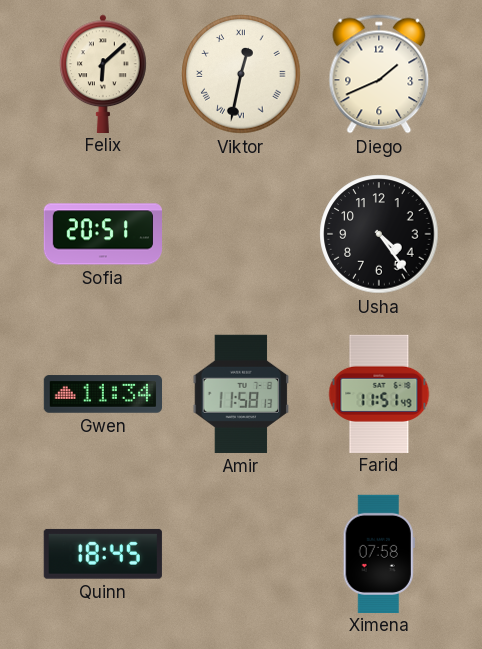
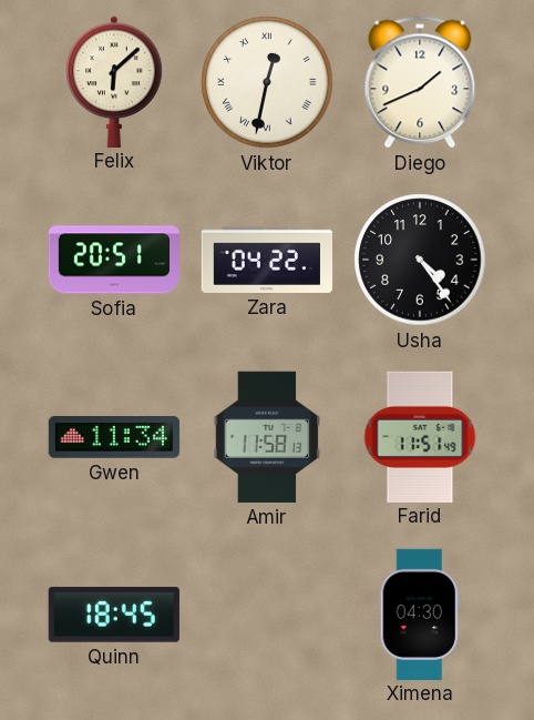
Zara: none -> 04:22
Ximena: 07:58 -> 04:30
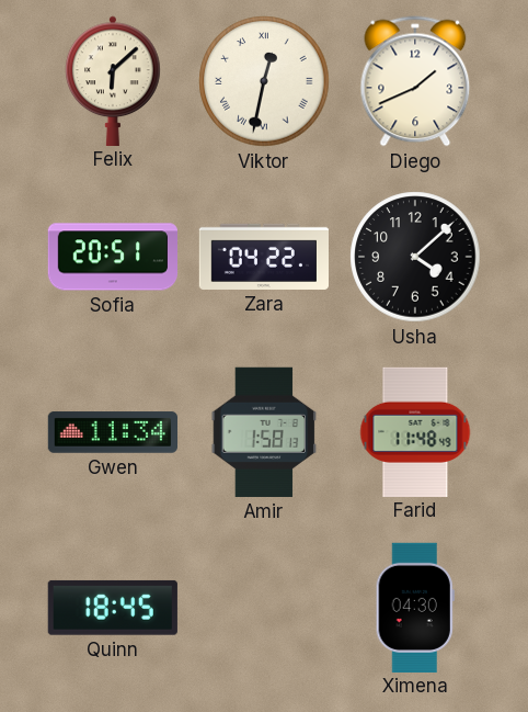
Usha: 4:24 -> 4:08
Amir: 11:58 -> 1:58
Farid: 11:51 -> 11:48
